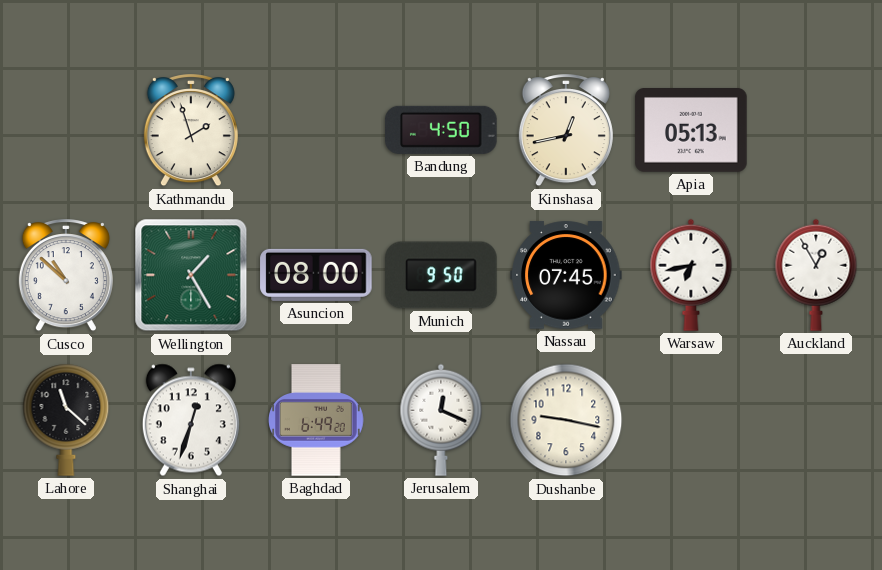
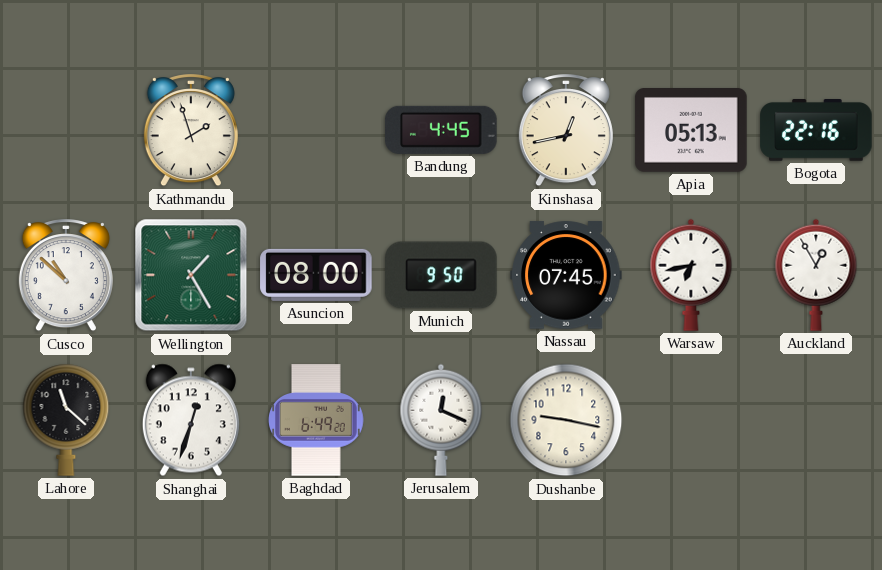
Bandung: 4:50 -> 4:45
Bogota: none -> 22:16
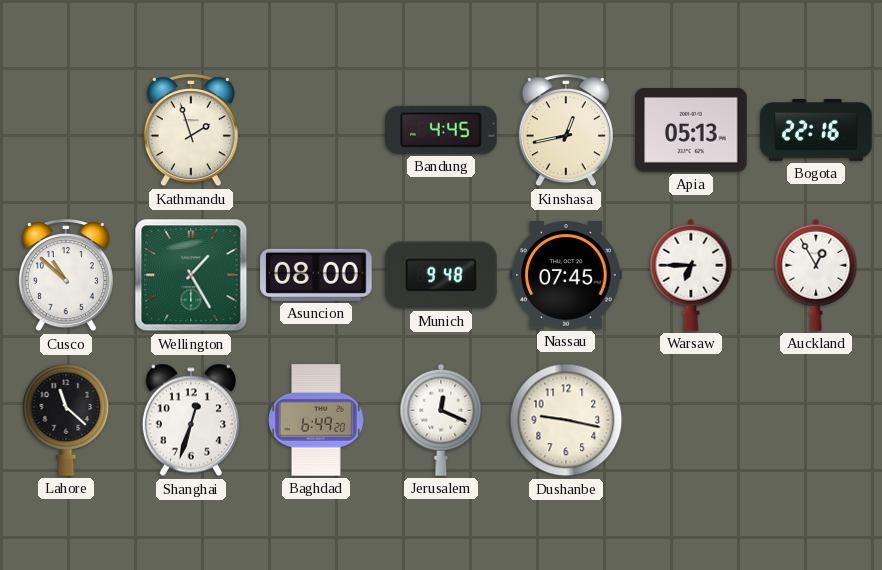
Munich: 9:50 -> 9:48
Warsaw: 6:43 -> 6:45
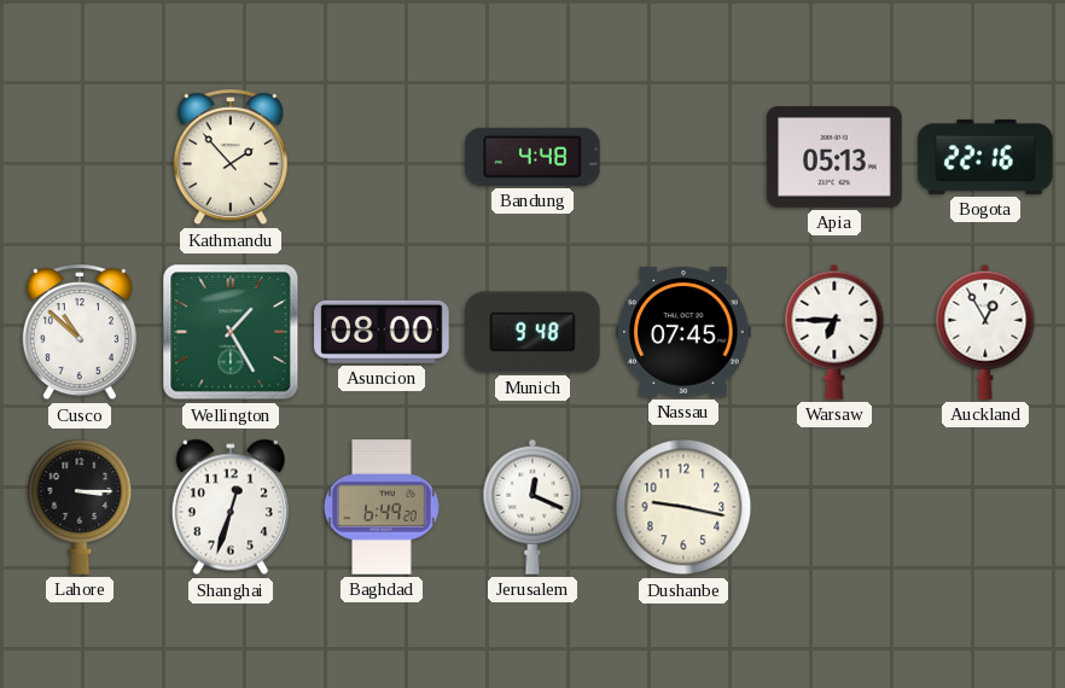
Kathmandu: 1:57 -> 1:53
Bandung: 4:45 -> 4:48
Kinshasa: 12:43 -> none
Lahore: 11:22 -> 3:15
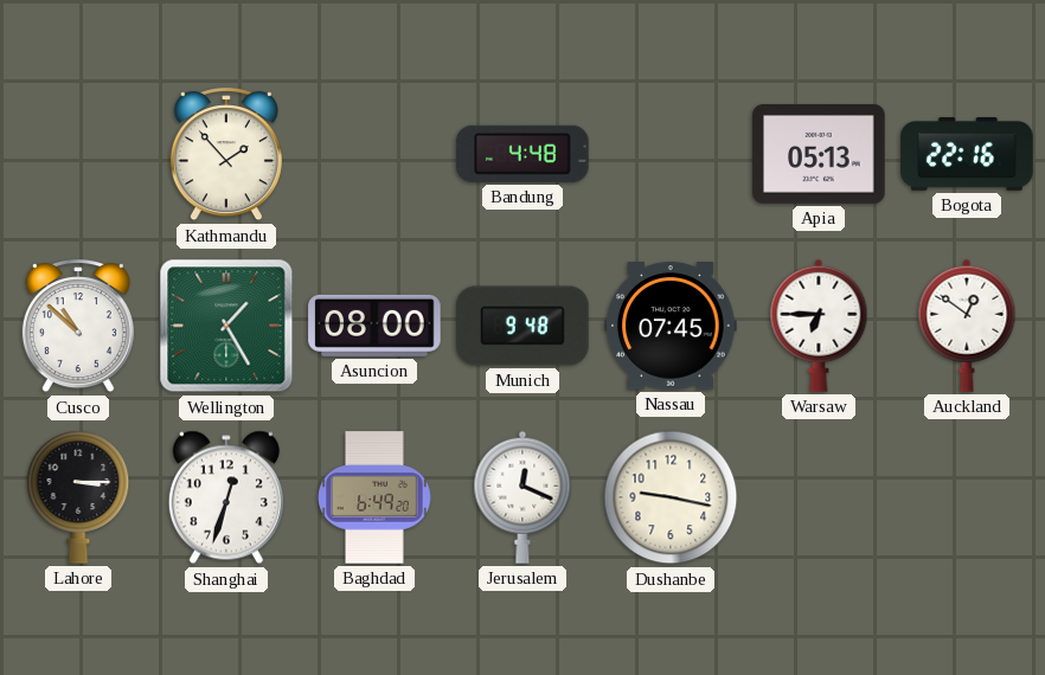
Auckland: 12:55 -> 12:51
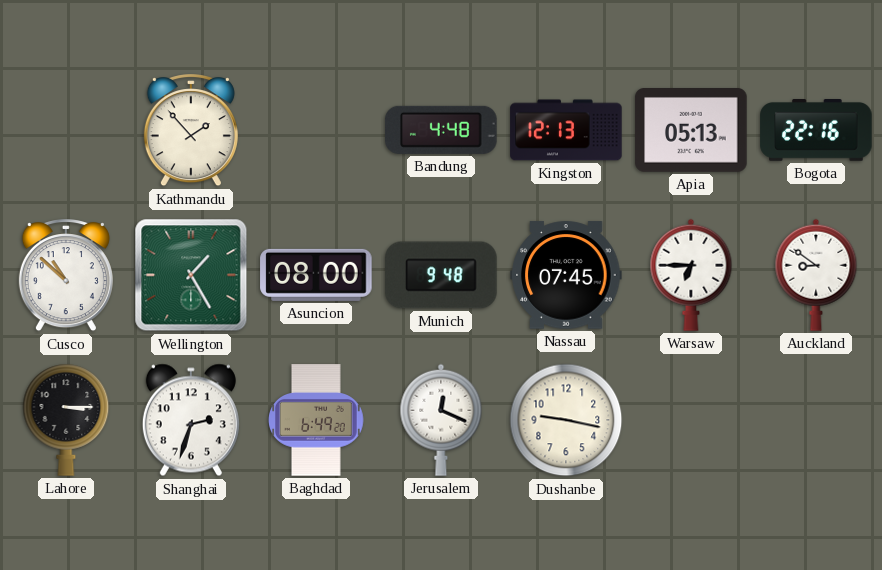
Kingston: none -> 12:13
Auckland: 12:51 -> 8:51
Shanghai: 12:33 -> 2:33
